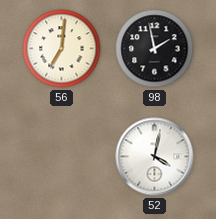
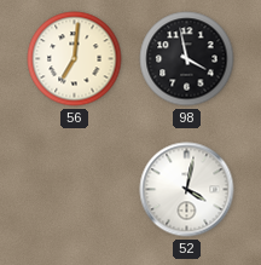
98: 1:58 -> 3:58
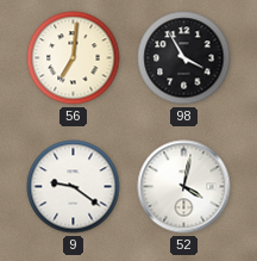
98: 3:58 -> 3:55
9: none -> 9:21
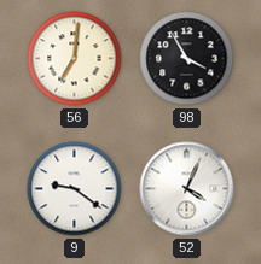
52: 4:02 -> 4:04
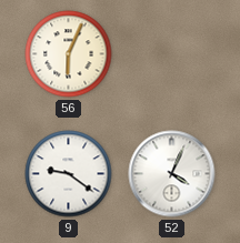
56: 7:01 -> 6:04
98: 3:55 -> none
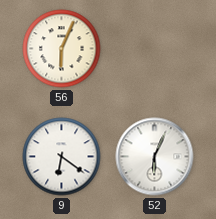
9: 9:21 -> 6:21
52: 4:04 -> 6:04
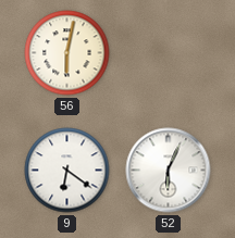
56: 6:04 -> 6:02
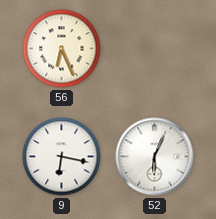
56: 6:02 -> 6:26
9: 6:21 -> 6:17
